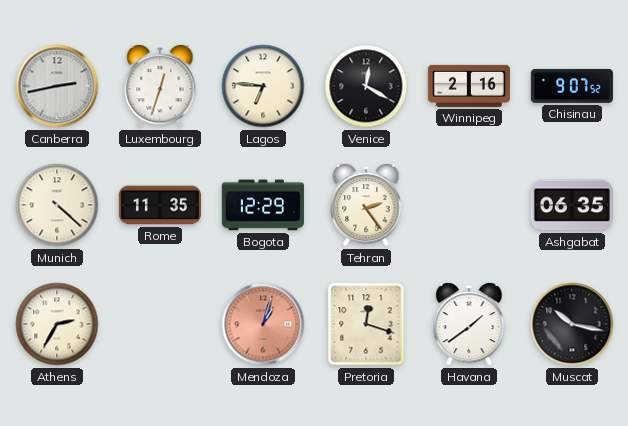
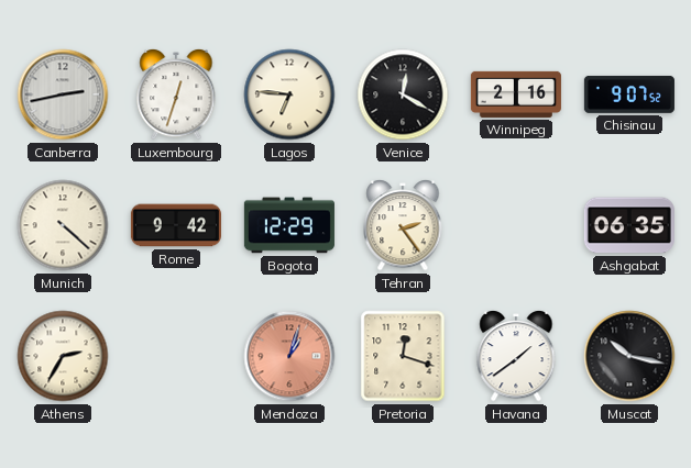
Rome: 11:35 -> 9:42
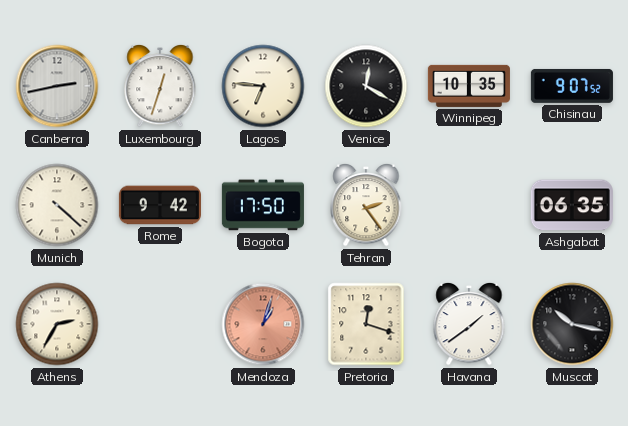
Winnipeg: 2:16 -> 10:35
Bogota: 12:29 -> 17:50
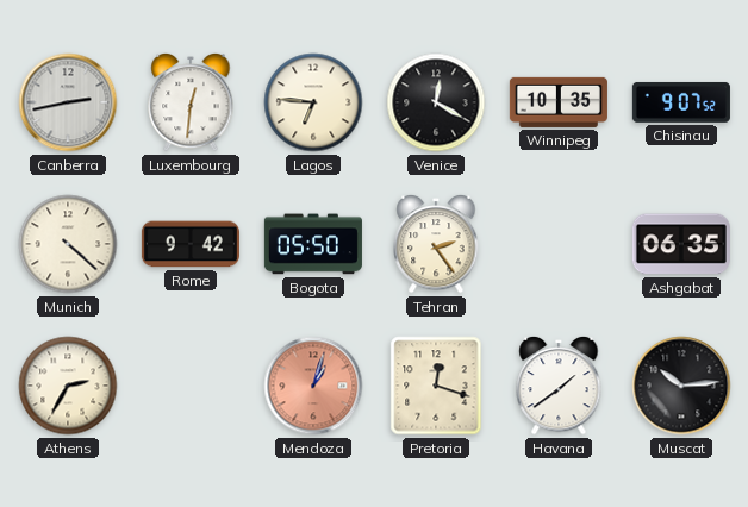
Luxembourg: 12:33 -> 12:31
Bogota: 17:50 -> 05:50
Muscat: 10:17 -> 10:14
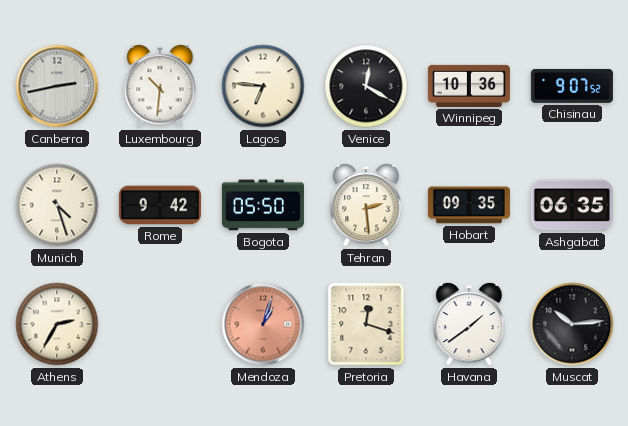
Luxembourg: 12:31 -> 10:31
Winnipeg: 10:35 -> 10:36
Munich: 4:22 -> 4:27
Tehran: 2:24 -> 2:29
Hobart: none -> 09:35
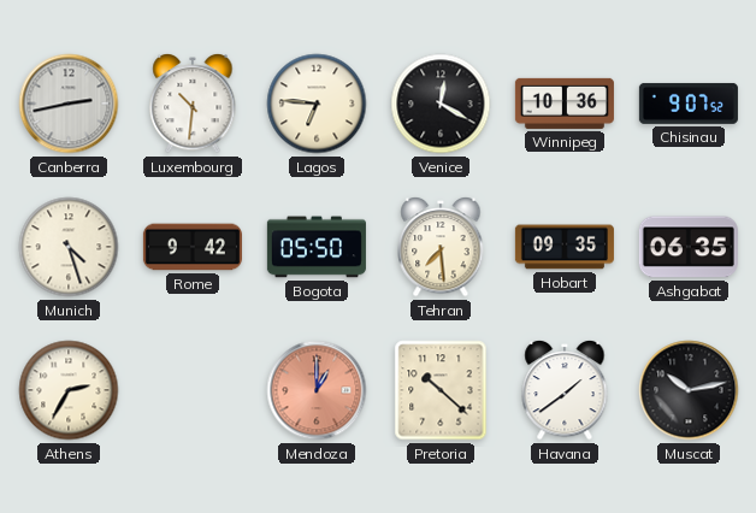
Tehran: 2:29 -> 7:29
Mendoza: 1:03 -> 1:00
Pretoria: 12:18 -> 10:22
Muscat: 10:14 -> 10:13
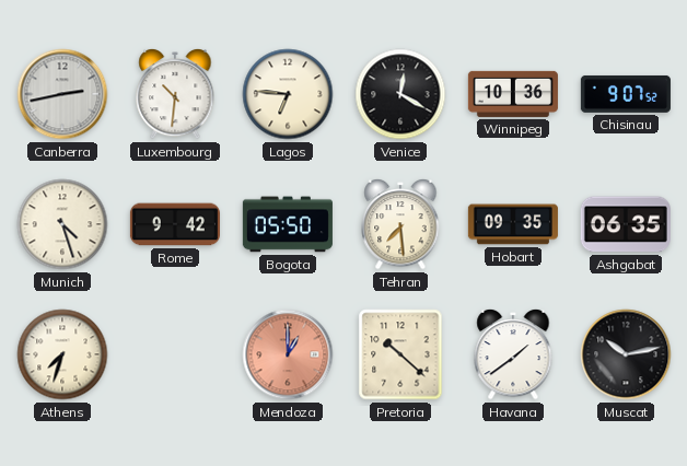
Athens: 2:35 -> 7:33
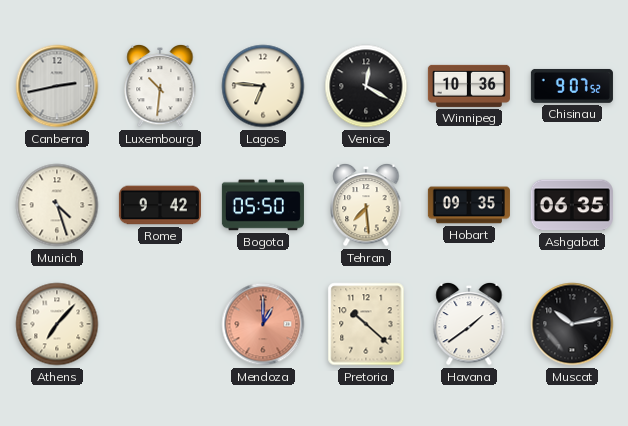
Athens: 7:33 -> 7:07
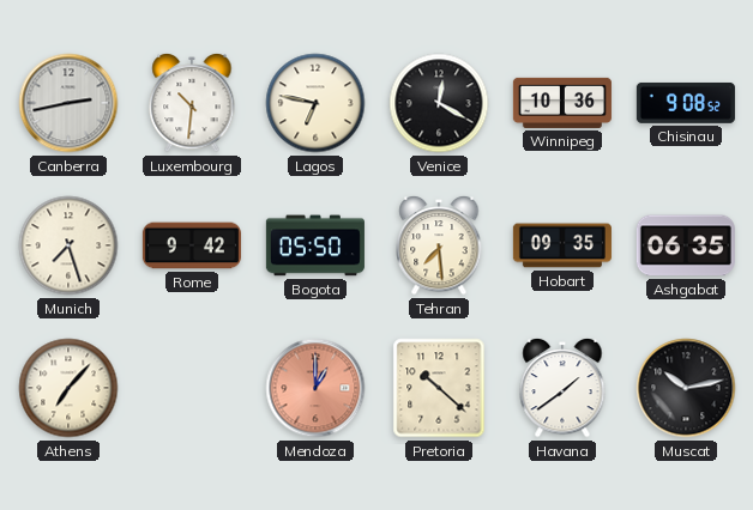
Lagos: 6:46 -> 6:47
Chisinau: 9:07 -> 9:08
Munich: 4:27 -> 7:27
